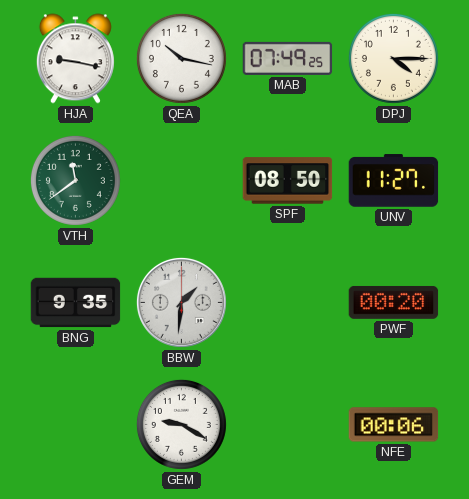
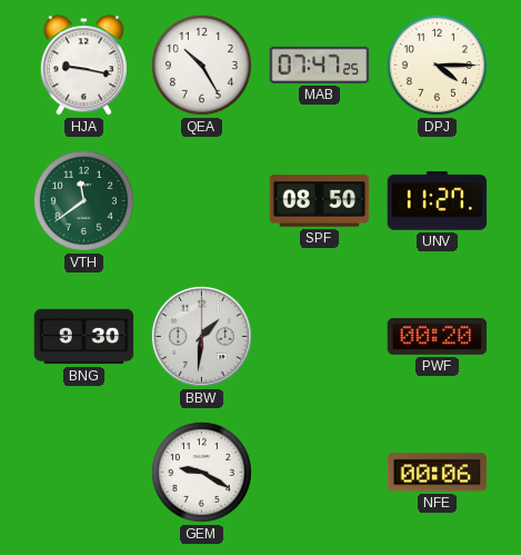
QEA: 10:17 -> 10:25
MAB: 07:49 -> 07:47
BNG: 9:35 -> 9:30
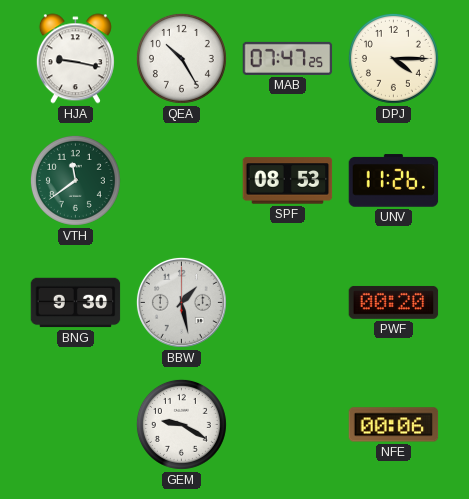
SPF: 08:50 -> 08:53
UNV: 11:27 -> 11:26
BBW: 1:31 -> 1:28
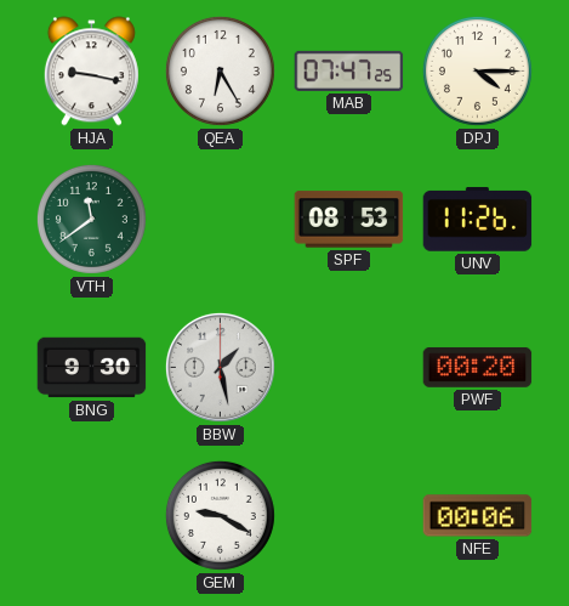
QEA: 10:25 -> 6:25
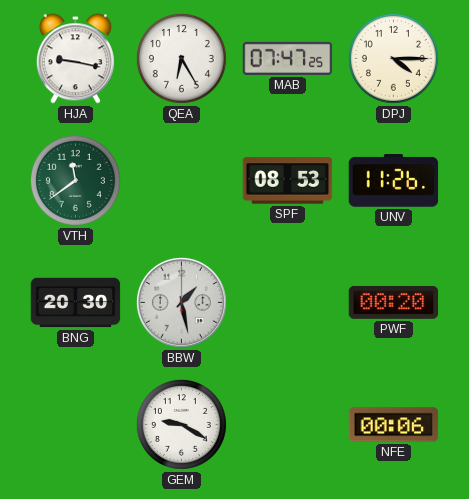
BNG: 9:30 -> 20:30
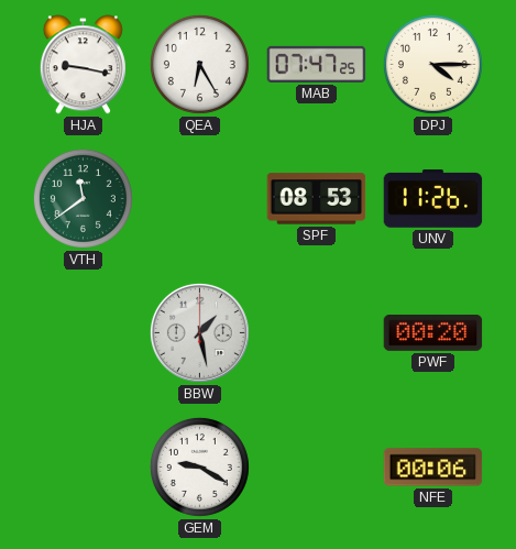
BNG: 20:30 -> none
